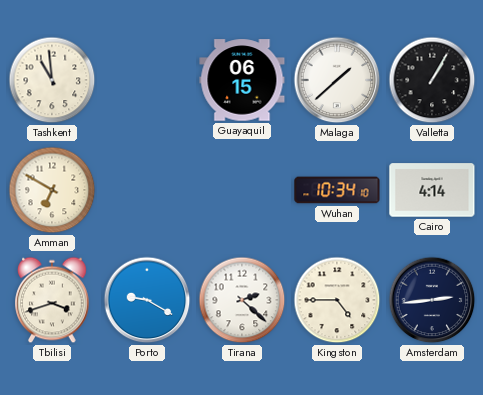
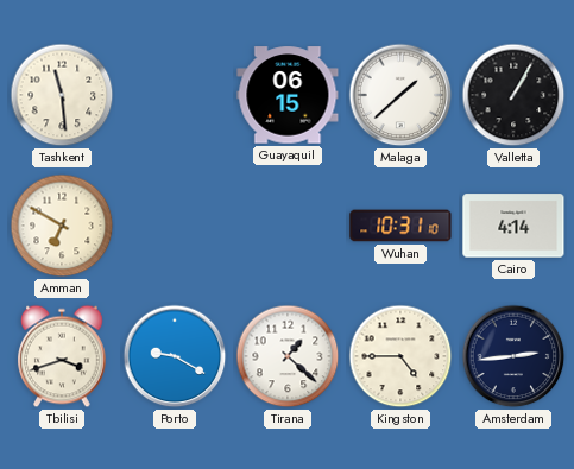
Tashkent: 10:59 -> 11:29
Wuhan: 10:34 -> 10:31
Tirana: 2:22 -> 1:22
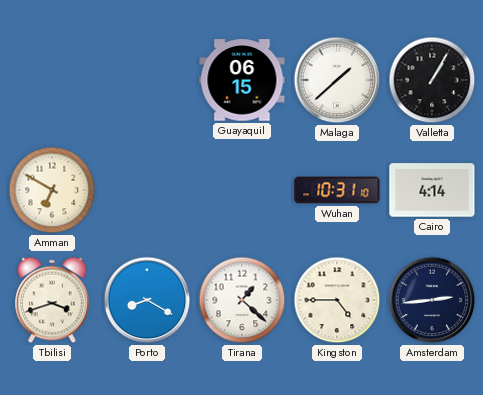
Tashkent: 11:29 -> none
Porto: 9:20 -> 8:20
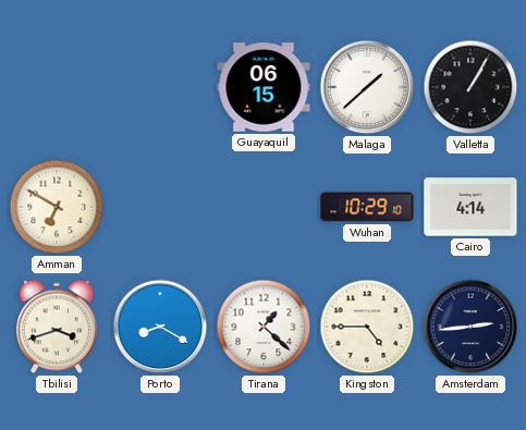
Wuhan: 10:31 -> 10:29
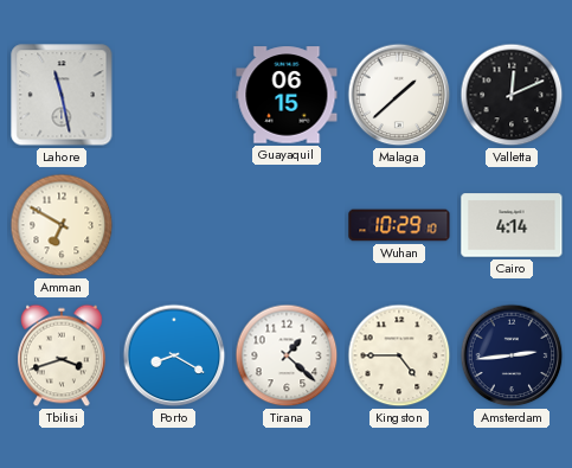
Lahore: none -> 11:28
Valletta: 1:05 -> 12:11
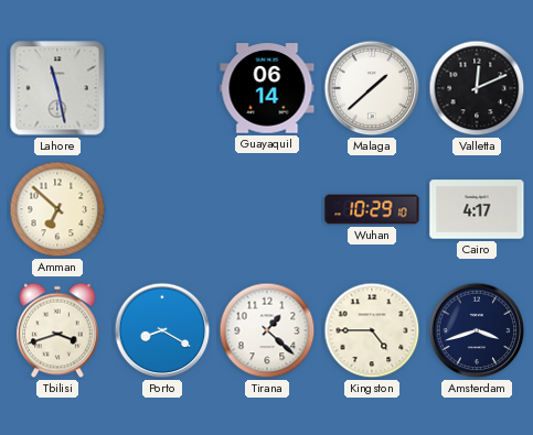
Guayaquil: 06:15 -> 06:14
Amman: 6:50 -> 6:52
Cairo: 4:14 -> 4:17
Amsterdam: 2:44 -> 3:42
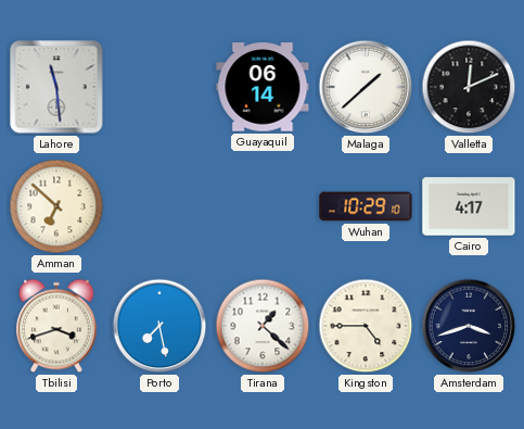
Lahore: 11:28 -> 11:29
Porto: 8:20 -> 7:28
